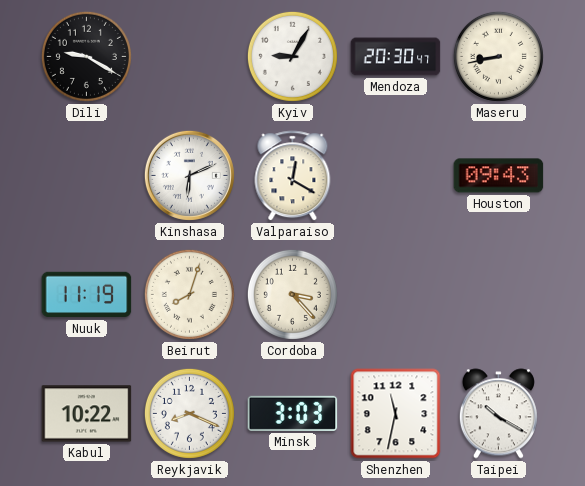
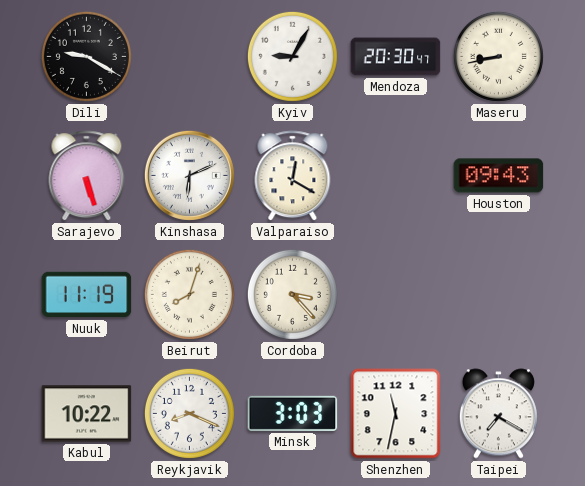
Sarajevo: none -> 5:27
Taipei: 10:20 -> 7:20
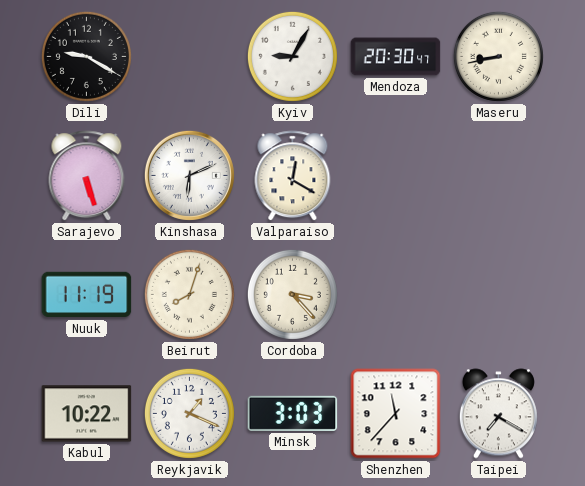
Houston: 09:43 -> none
Reykjavik: 8:19 -> 1:19
Shenzhen: 11:32 -> 11:37
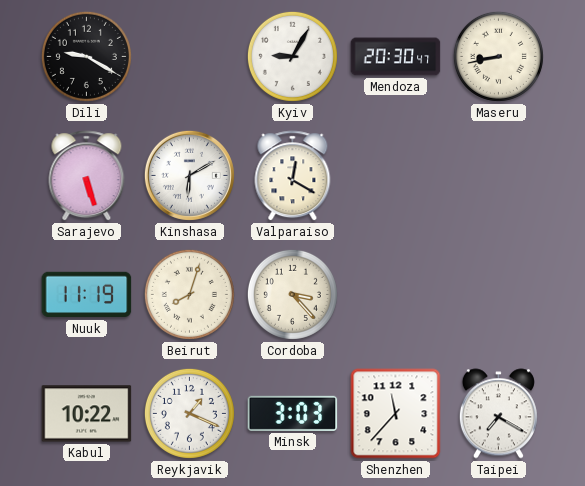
Kinshasa: 6:11 -> 6:10
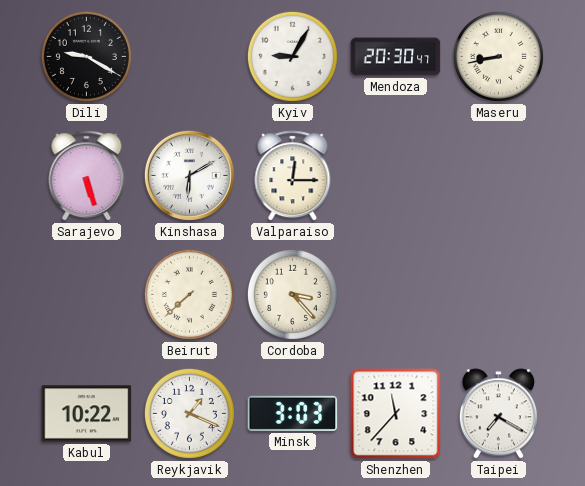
Valparaiso: 12:20 -> 12:15
Nuuk: 11:19 -> none
Beirut: 8:03 -> 7:38
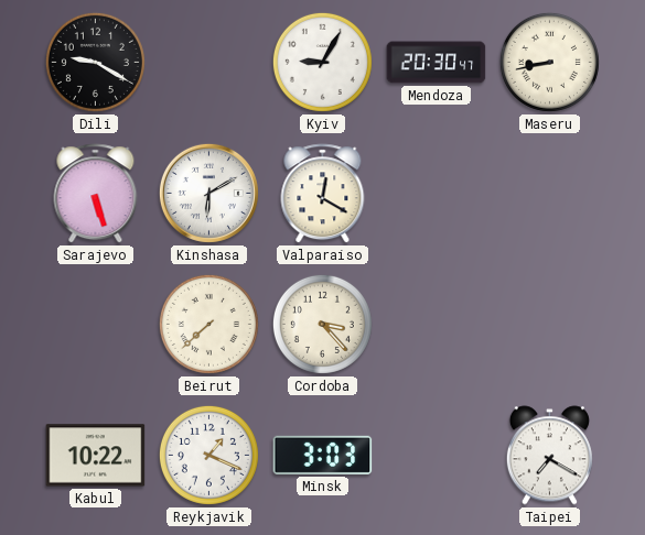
Valparaiso: 12:15 -> 12:20
Shenzhen: 11:37 -> none
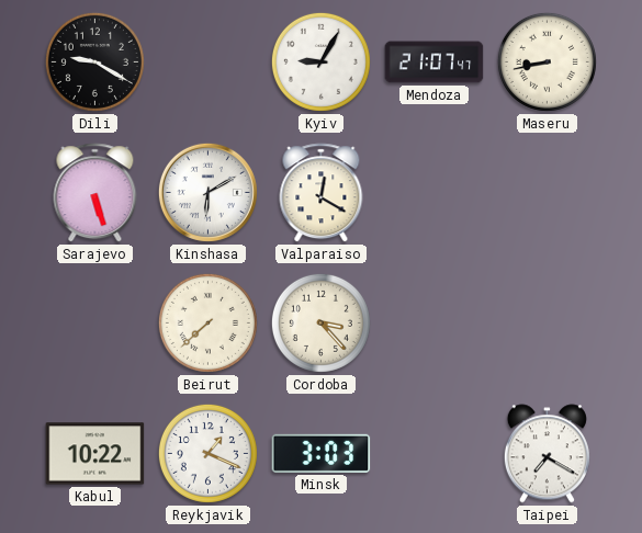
Mendoza: 20:30 -> 21:07
